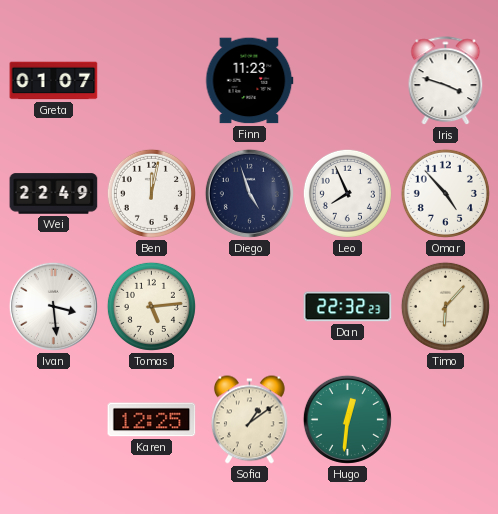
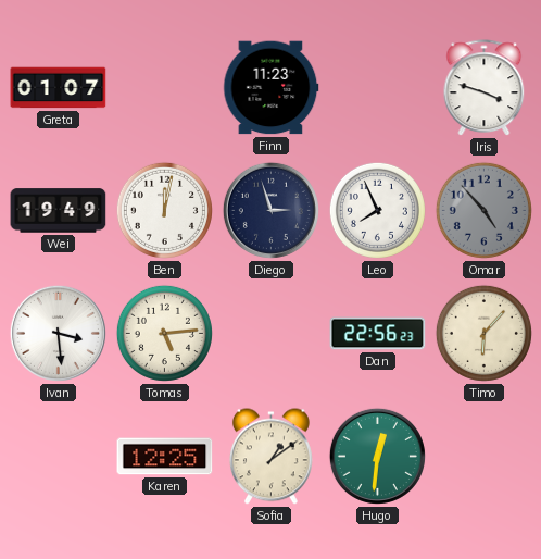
Wei: 22:49 -> 19:49
Diego: 4:57 -> 2:57
Omar dial: white -> grey
Dan: 22:32 -> 22:56
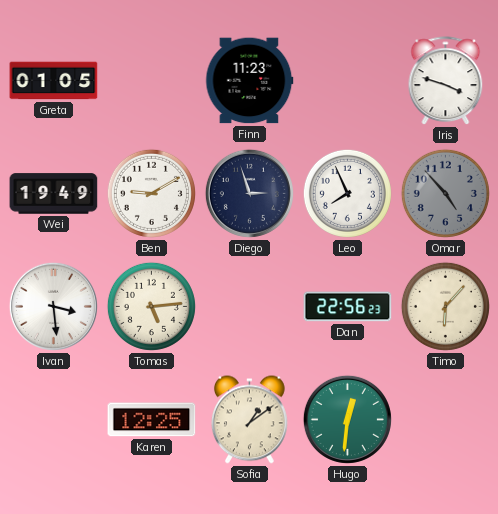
Greta: 01:07 -> 01:05
Ben: 12:02 -> 9:10
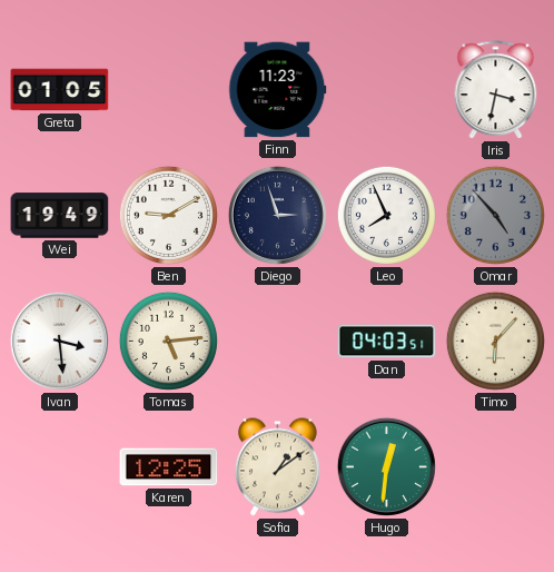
Iris: 3:48 -> 3:32
Dan: 22:56 -> 04:03
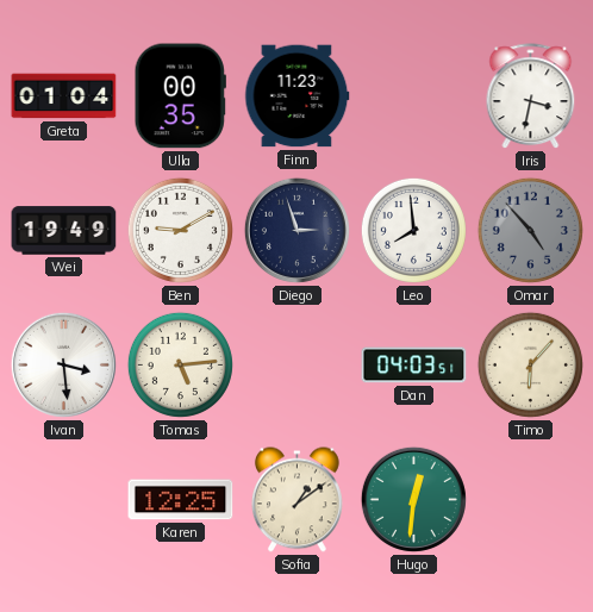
Greta: 01:05 -> 01:04
Ulla: none -> 00:35
Leo: 7:56 -> 7:59
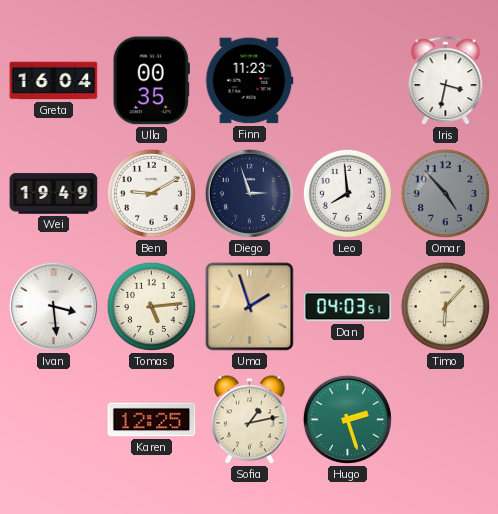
Greta: 01:04 -> 16:04
Uma: none -> 1:57
Sofia: 1:09 -> 1:13
Hugo: 12:31 -> 2:27
